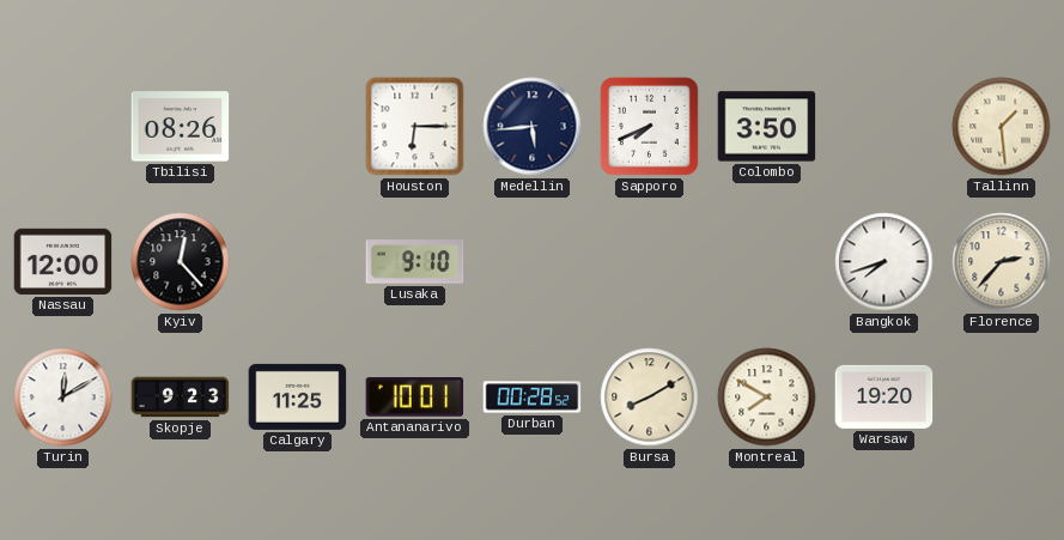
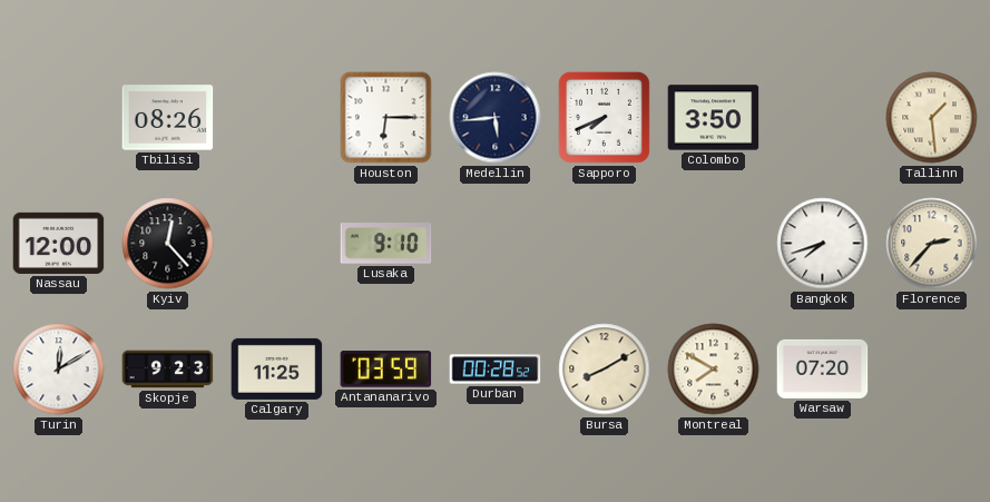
Antananarivo: 10:01 -> 03:59
Warsaw: 19:20 -> 07:20
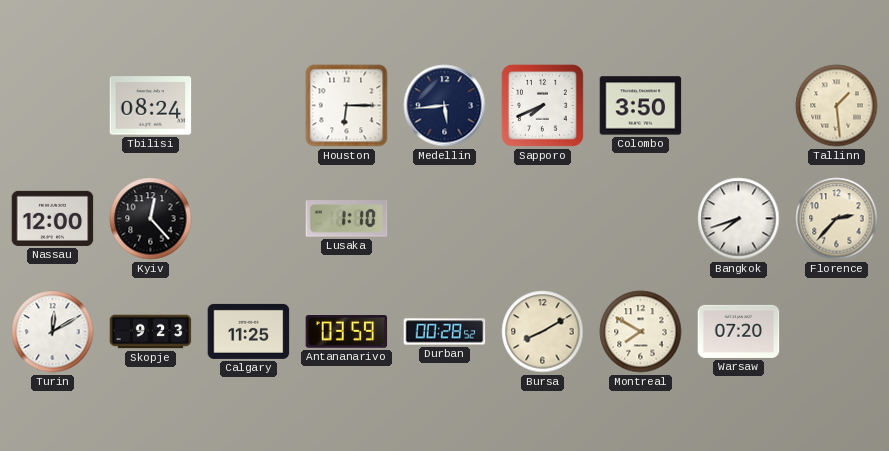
Tbilisi: 08:26 -> 08:24
Lusaka: 9:10 -> 1:10
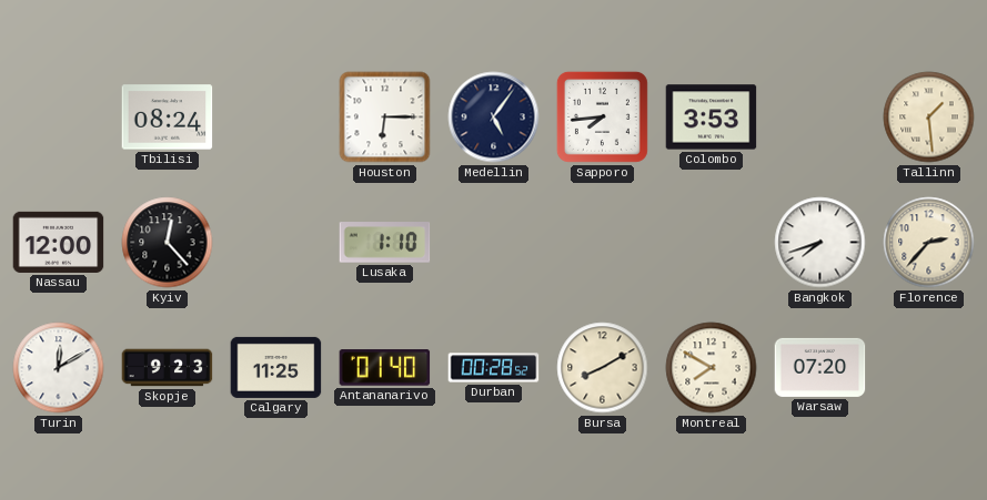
Medellin: 5:44 -> 5:06
Sapporo: 7:41 -> 7:44
Colombo: 3:50 -> 3:53
Antananarivo: 03:59 -> 01:40
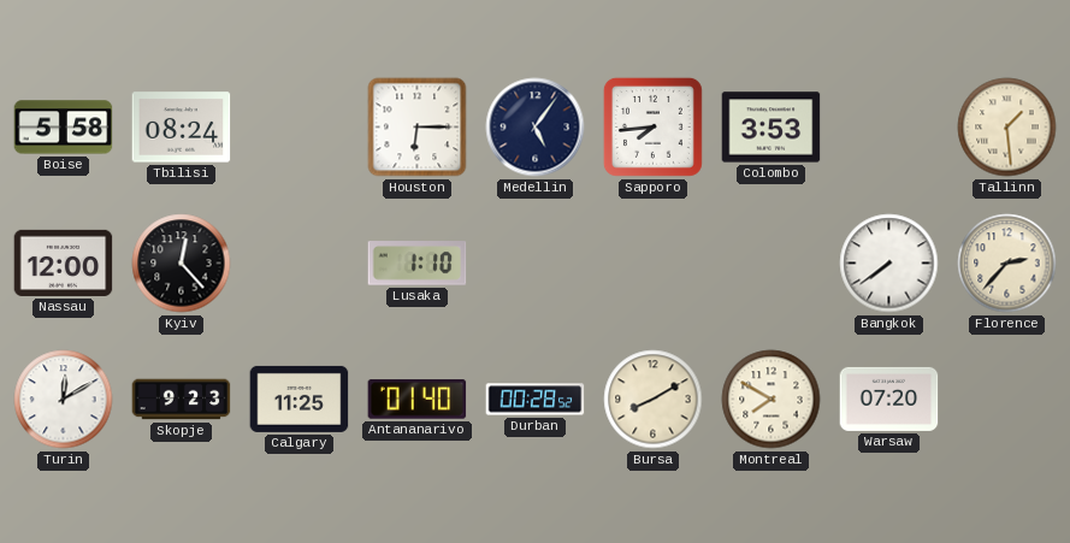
Boise: none -> 5:58
Bangkok: 7:42 -> 7:39
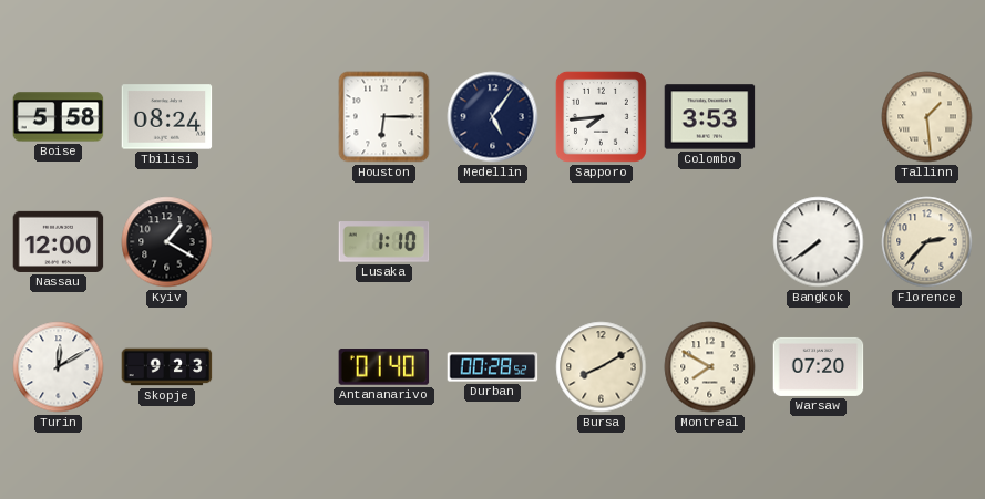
Kyiv: 12:23 -> 1:20
Calgary: 11:25 -> none
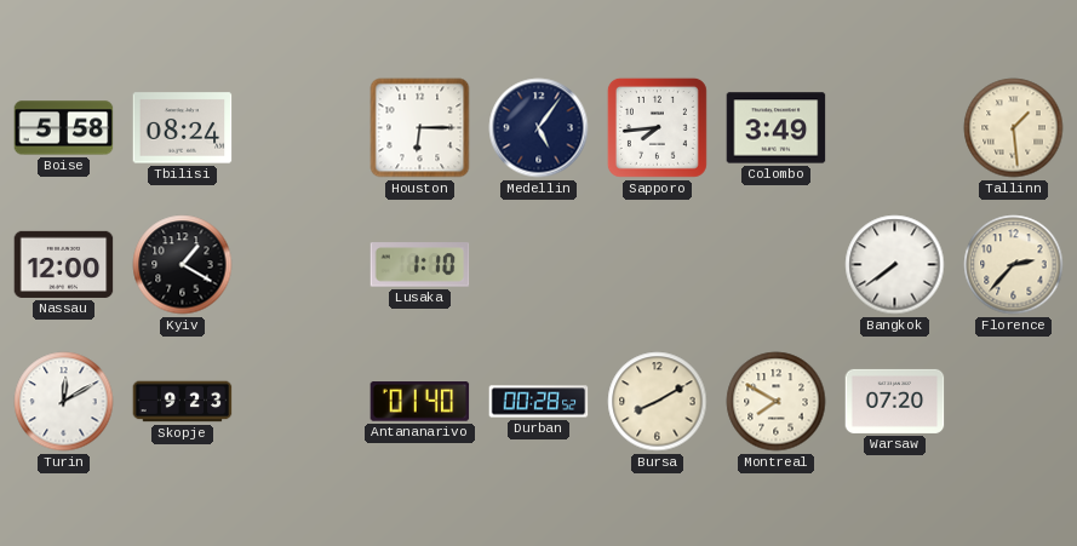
Colombo: 3:53 -> 3:49
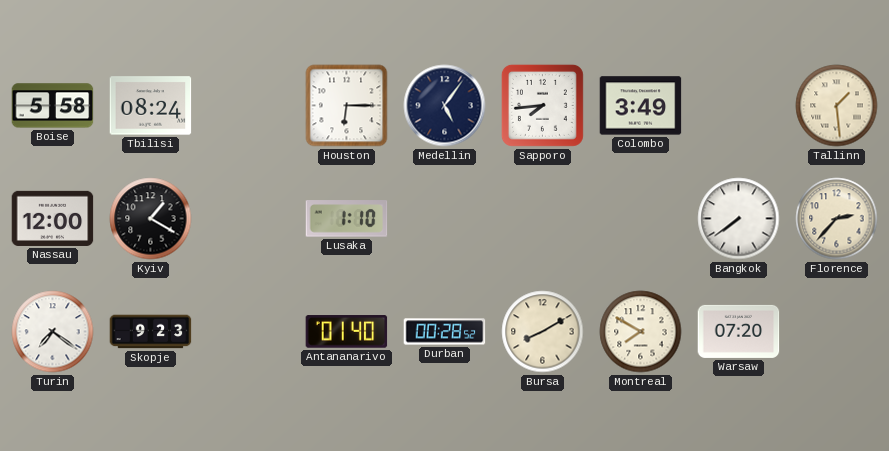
Turin: 12:10 -> 7:21
